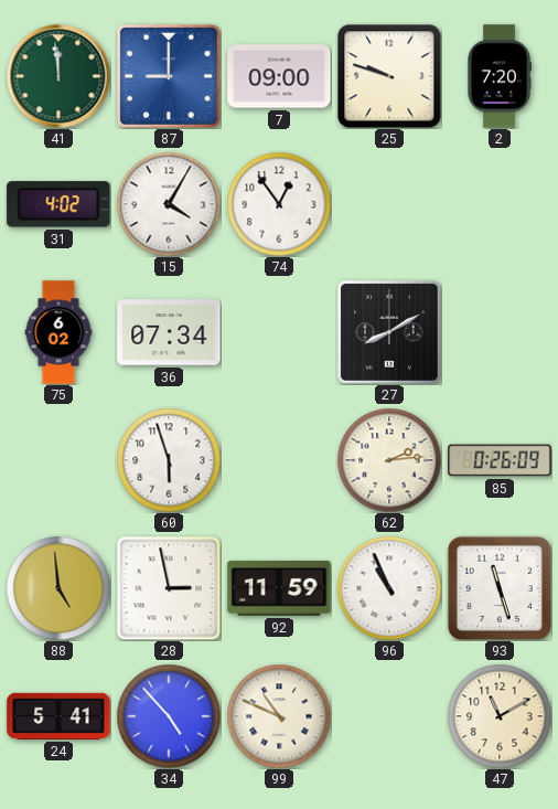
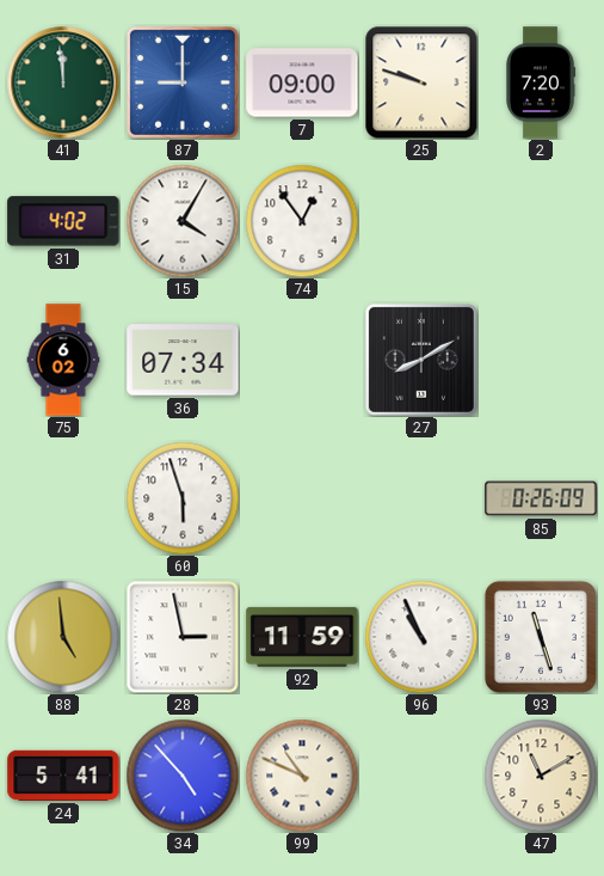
62: 2:14 -> none
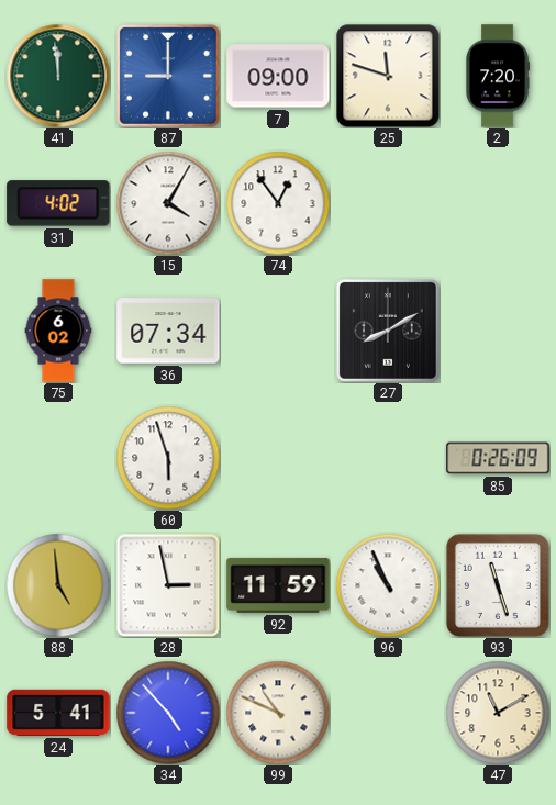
25: 9:48 -> 11:48
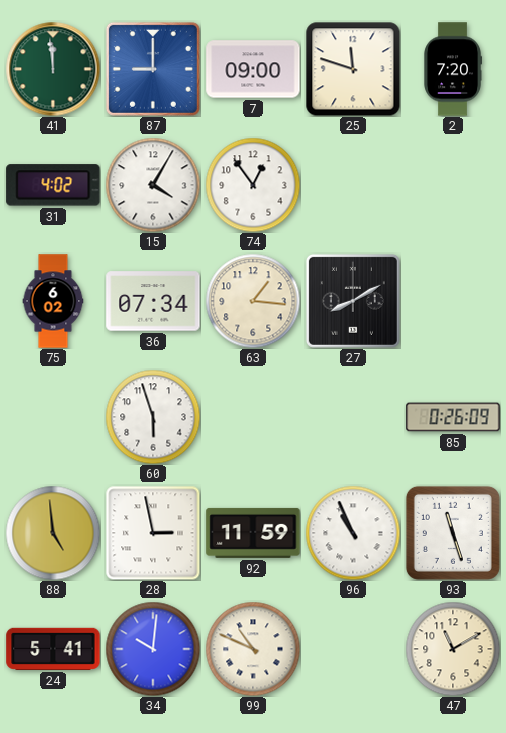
63: none -> 1:16
34: 4:53 -> 10:01
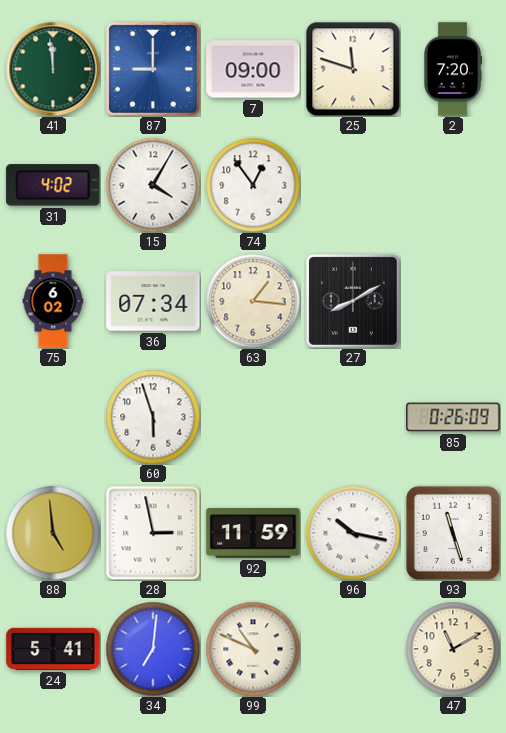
96: 10:56 -> 10:17
34: 10:01 -> 7:01
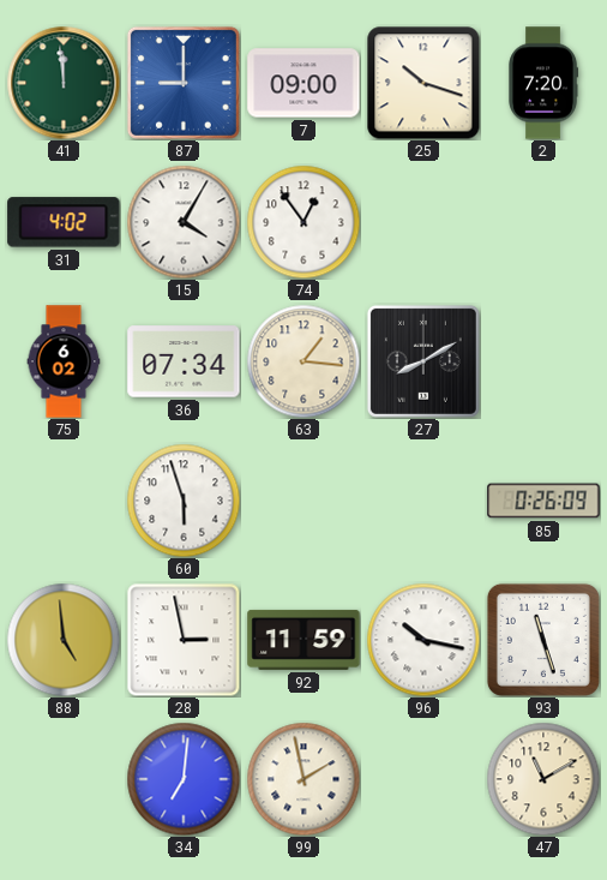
25: 11:48 -> 10:18
24: 5:41 -> none
99: 10:49 -> 1:58
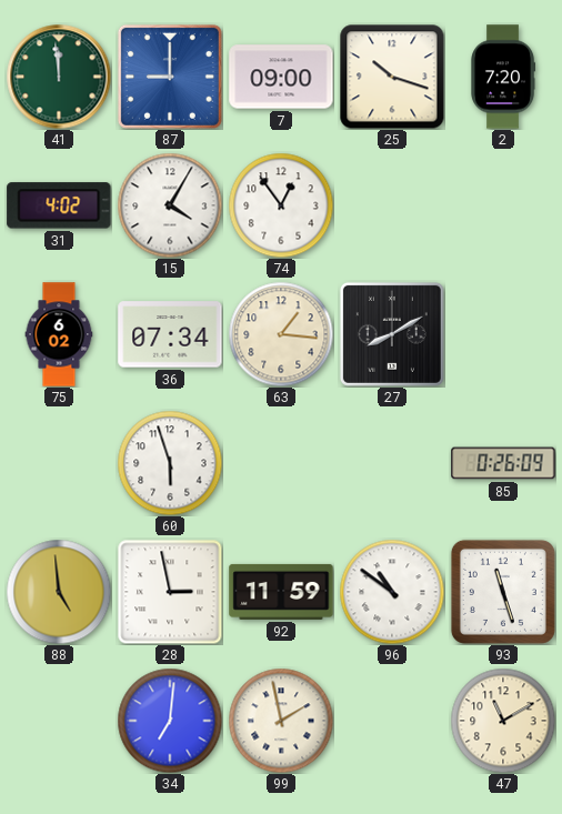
96: 10:17 -> 10:51
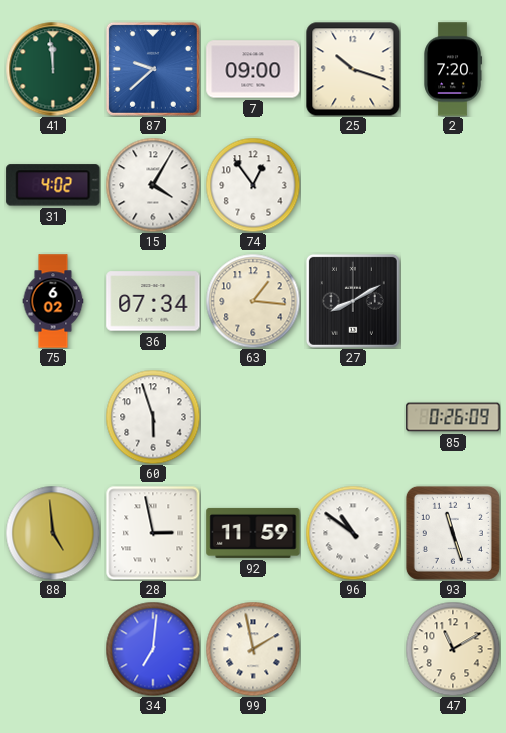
87: 9:00 -> 9:38
